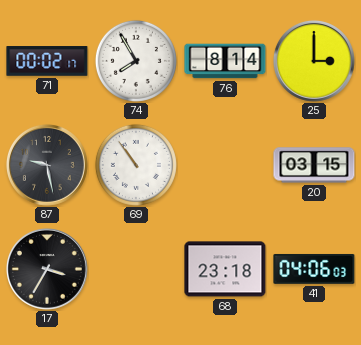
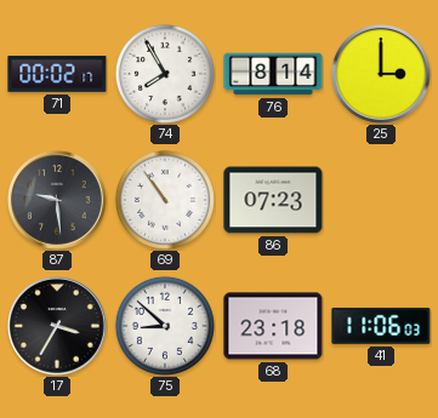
87: 9:28 -> 9:29
86: none -> 07:23
20: 03:15 -> none
75: none -> 8:52
41: 04:06 -> 11:06
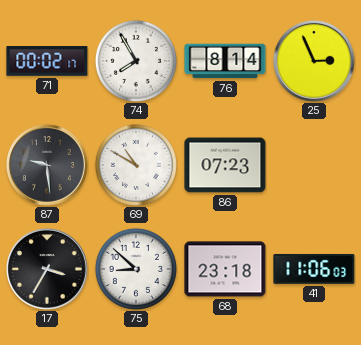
25: 3:00 -> 2:56
69: 10:54 -> 10:50
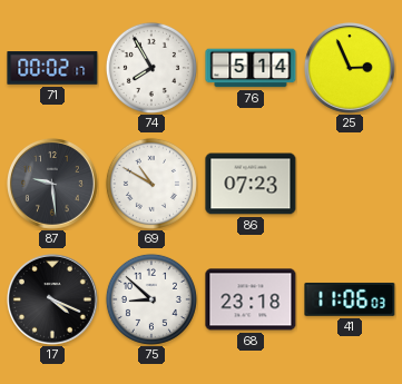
76: 8:14 -> 5:14
17: 3:35 -> 4:19
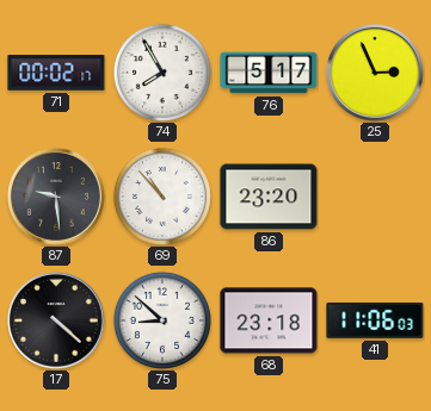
76: 5:14 -> 5:17
69: 10:50 -> 10:53
86: 07:23 -> 23:20
17: 4:19 -> 4:22
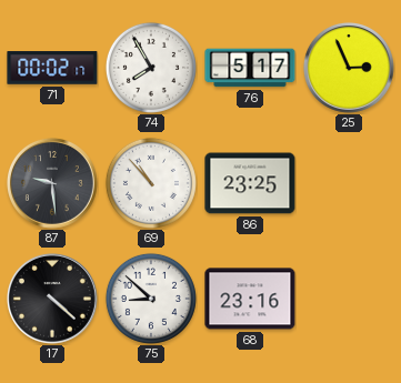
86: 23:20 -> 23:25
68: 23:18 -> 23:16
41: 11:06 -> none
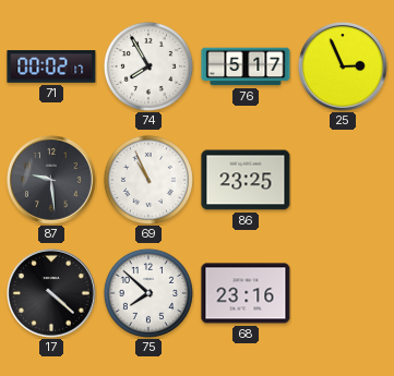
69: 10:53 -> 10:56
75: 8:52 -> 7:52
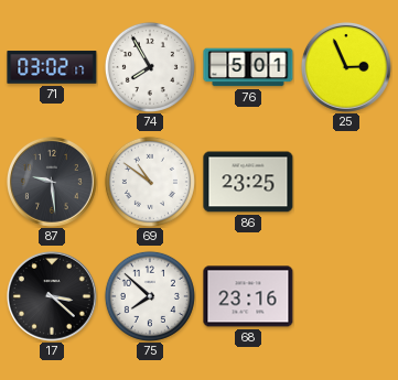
71: 00:02 -> 03:02
76: 5:17 -> 5:01
69: 10:56 -> 10:51
17: 4:22 -> 3:22
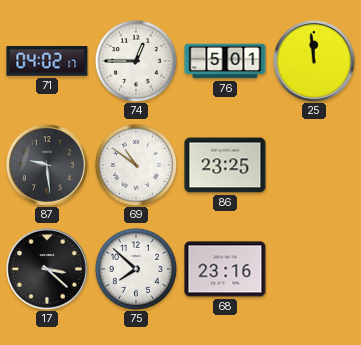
71: 03:02 -> 04:02
74: 7:55 -> 12:45
25: 2:56 -> 11:59
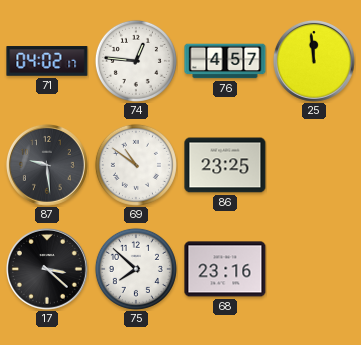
74: 12:45 -> 12:46
76: 5:01 -> 4:57
